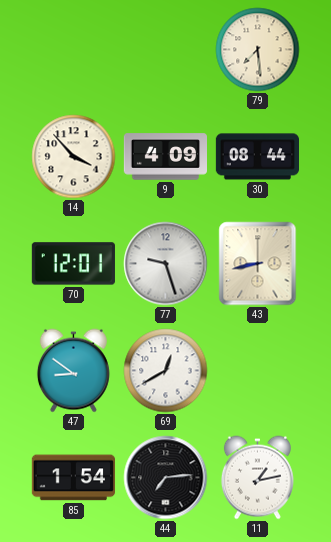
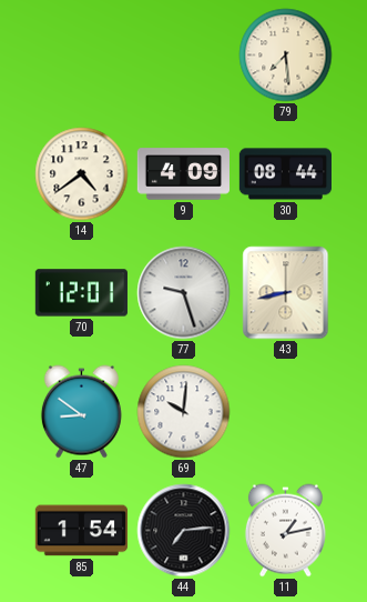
14: 3:53 -> 4:39
69: 12:40 -> 10:01
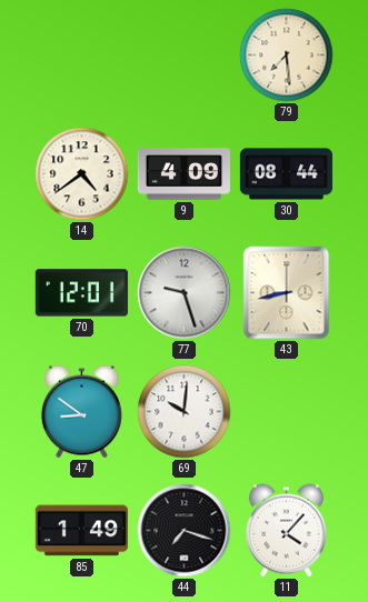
85: 1:54 -> 1:49
44: 7:14 -> 7:18
11: 1:13 -> 4:07
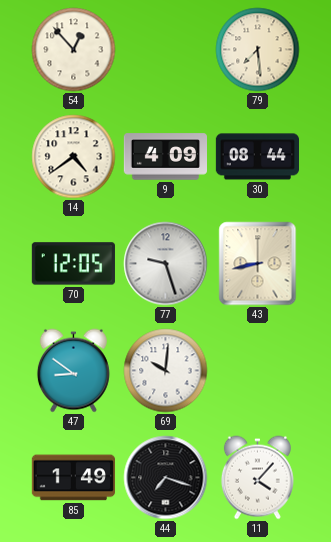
54: none -> 12:53
70: 12:01 -> 12:05
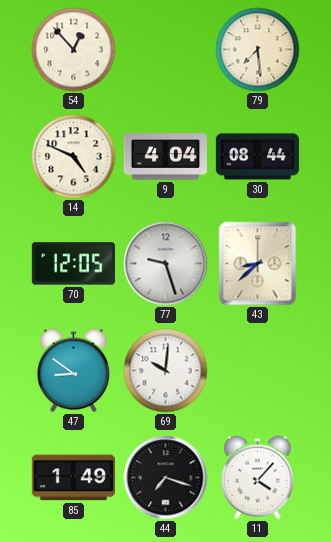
14: 4:39 -> 4:49
9: 4:09 -> 4:04
43: 8:43 -> 8:38
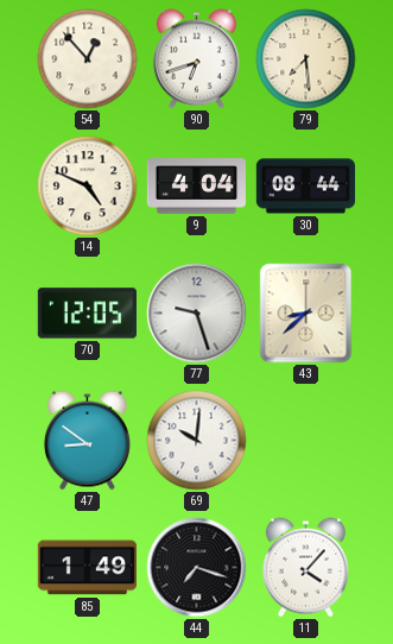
90: none -> 6:42
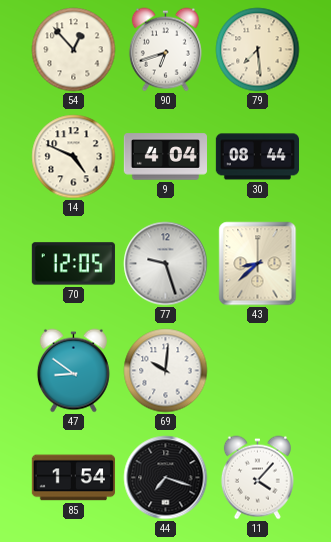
85: 1:49 -> 1:54
